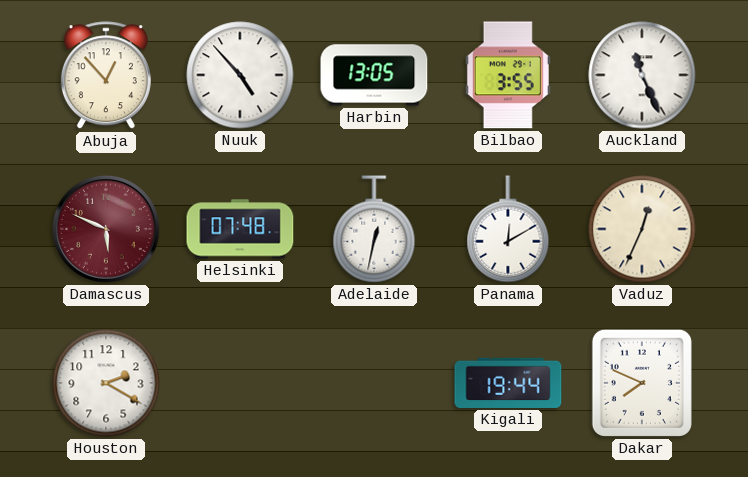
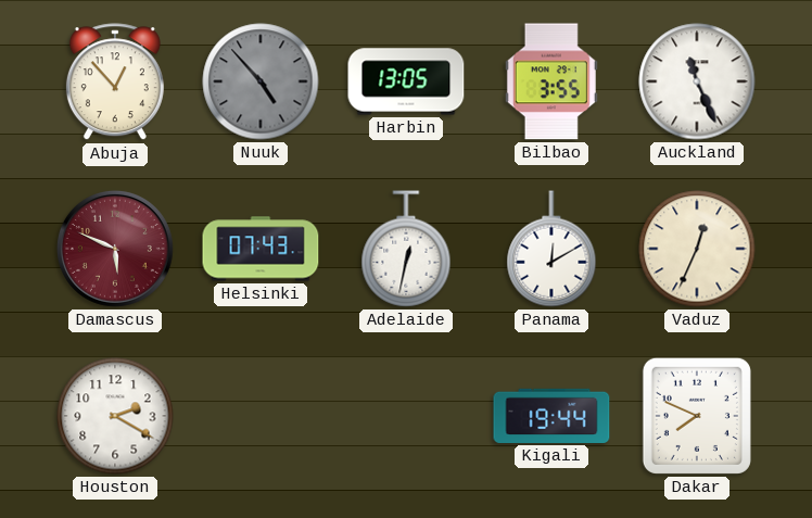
Nuuk dial: white -> grey
Helsinki: 07:48 -> 07:43
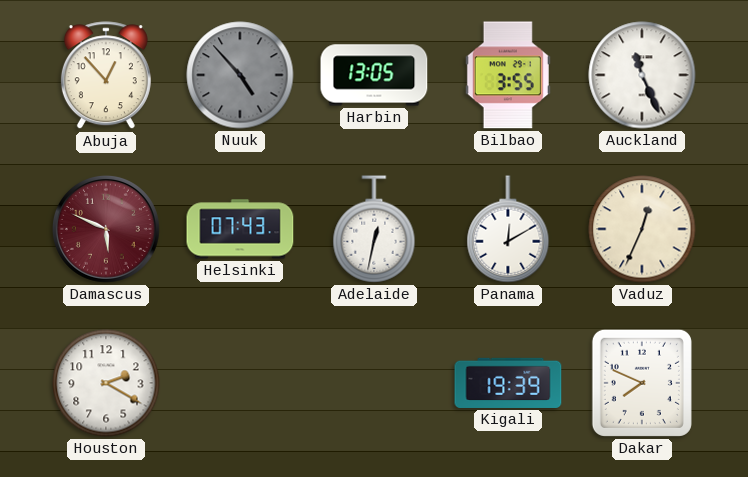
Kigali: 19:44 -> 19:39
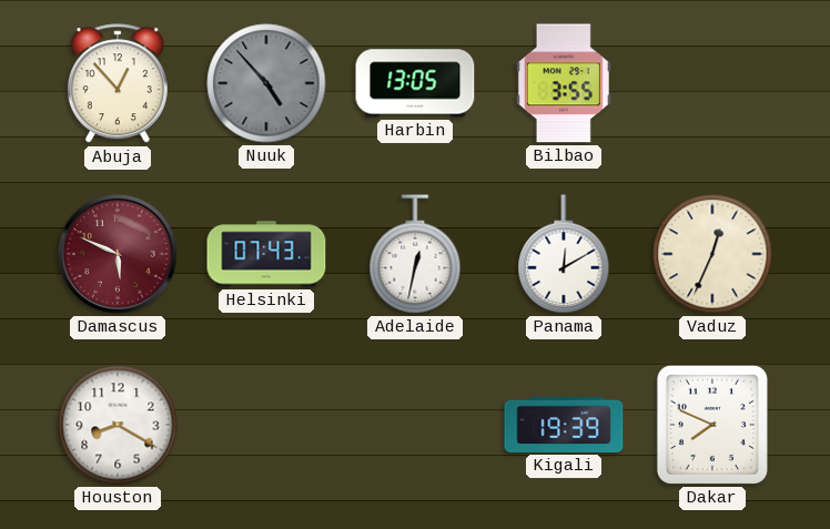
Auckland: 11:26 -> none
Houston: 2:20 -> 8:20
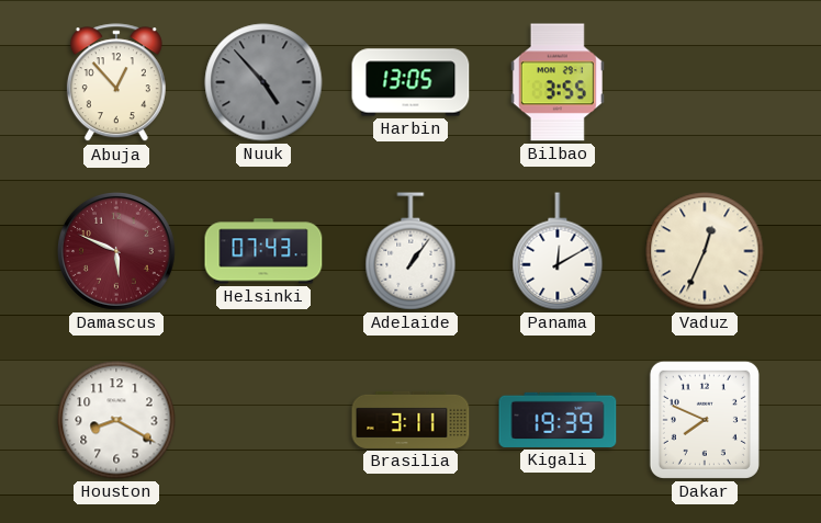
Adelaide: 12:32 -> 1:06
Brasilia: none -> 3:11
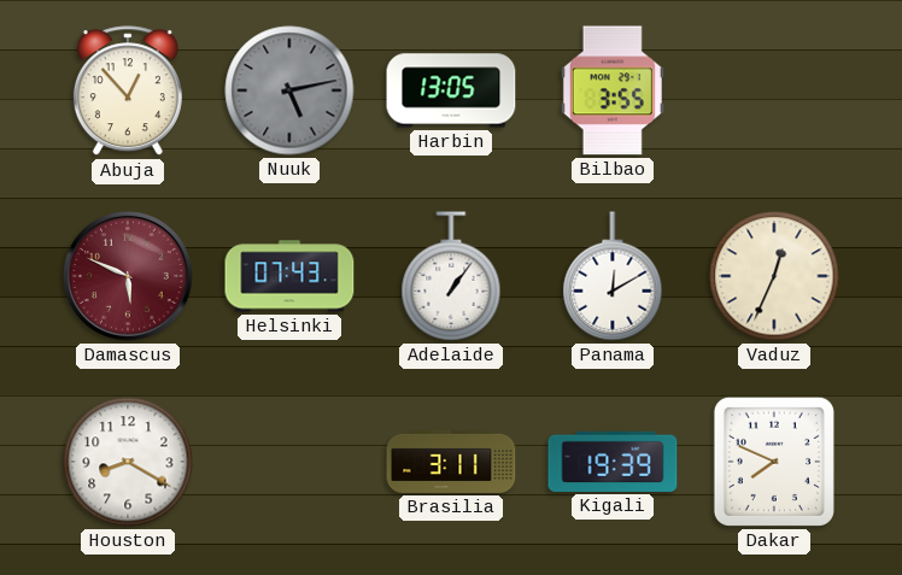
Nuuk: 4:53 -> 5:13
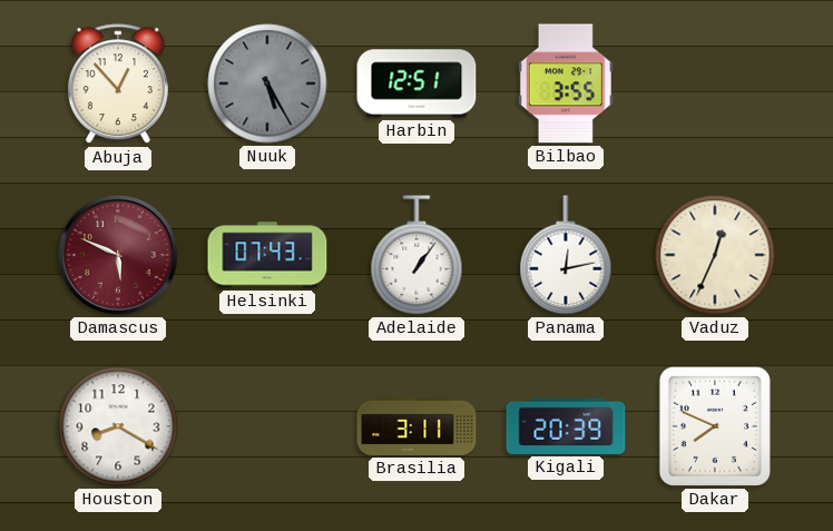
Nuuk: 5:13 -> 5:25
Harbin: 13:05 -> 12:51
Panama: 12:10 -> 12:13
Kigali: 19:39 -> 20:39
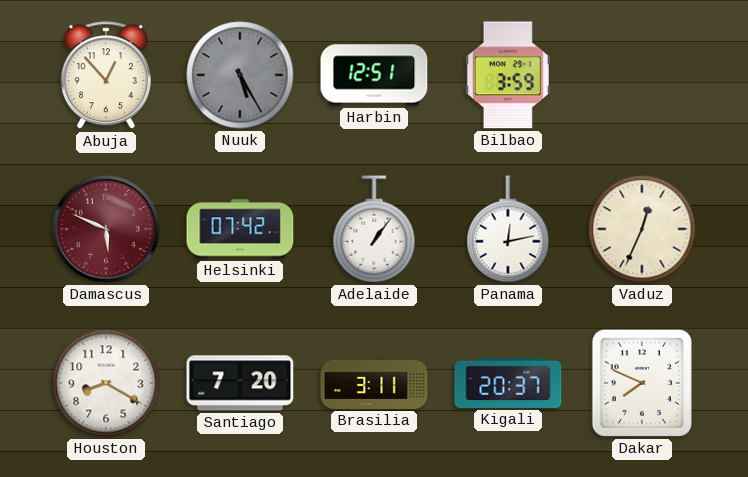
Bilbao: 3:55 -> 3:59
Helsinki: 07:43 -> 07:42
Santiago: none -> 7:20
Kigali: 20:39 -> 20:37
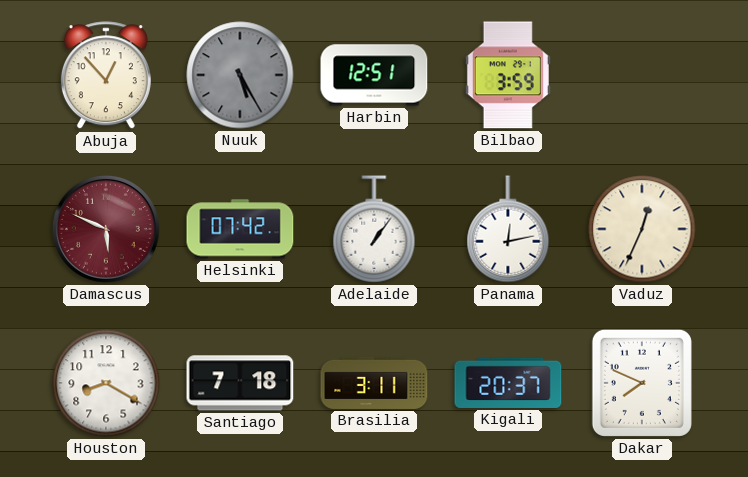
Santiago: 7:20 -> 7:18
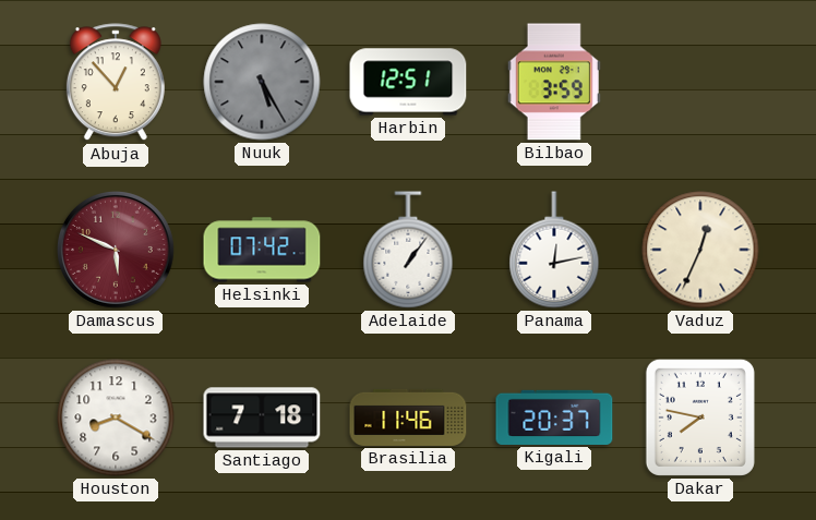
Brasilia: 3:11 -> 11:46
Dakar: 7:49 -> 7:47
